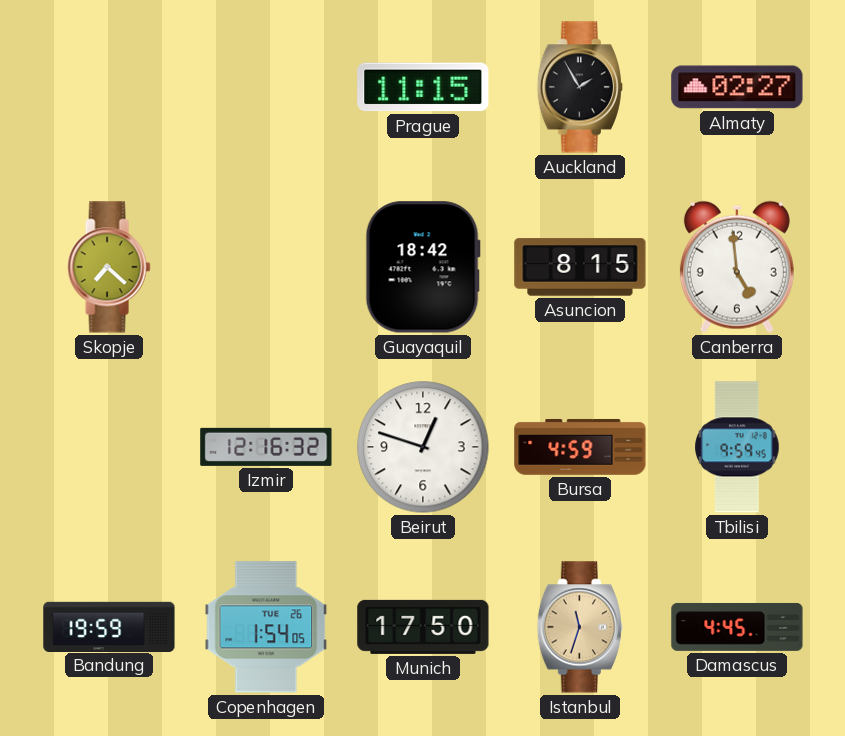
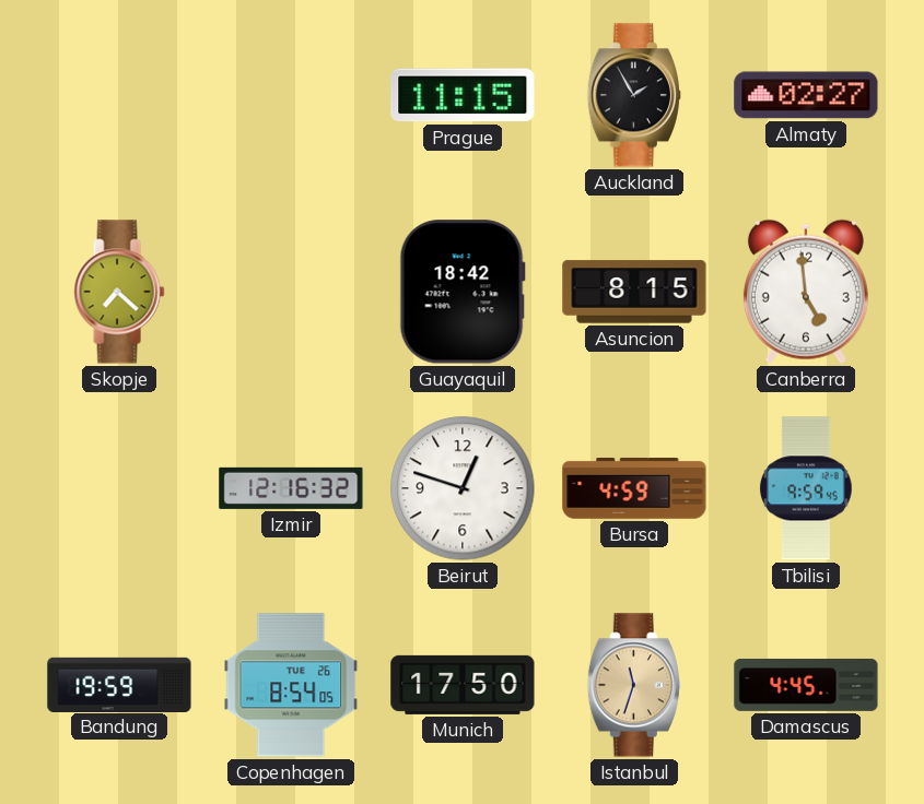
Copenhagen: 1:54 -> 8:54
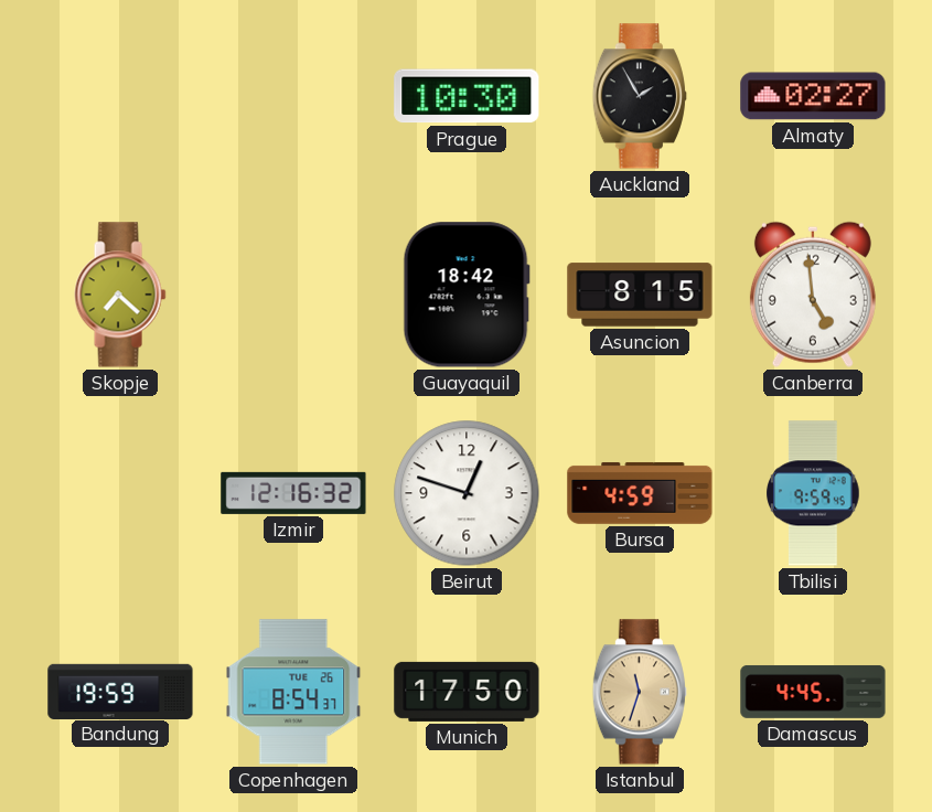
Prague: 11:15 -> 10:30
Copenhagen: 8:54:05 -> 8:54:37
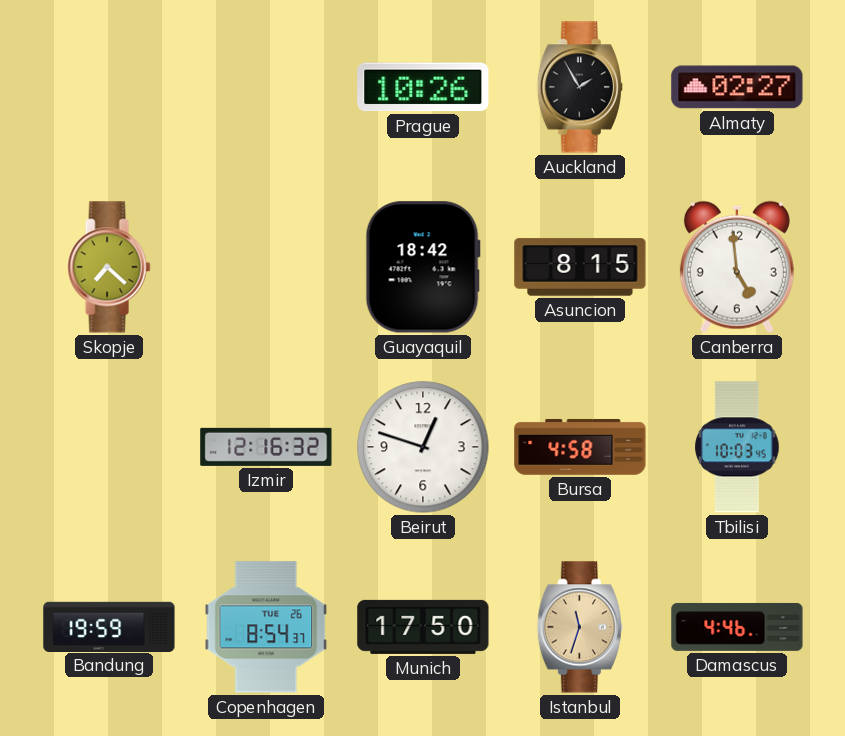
Prague: 10:30 -> 10:26
Bursa: 4:59 -> 4:58
Tbilisi: 9:59 -> 10:03
Damascus: 4:45 -> 4:46
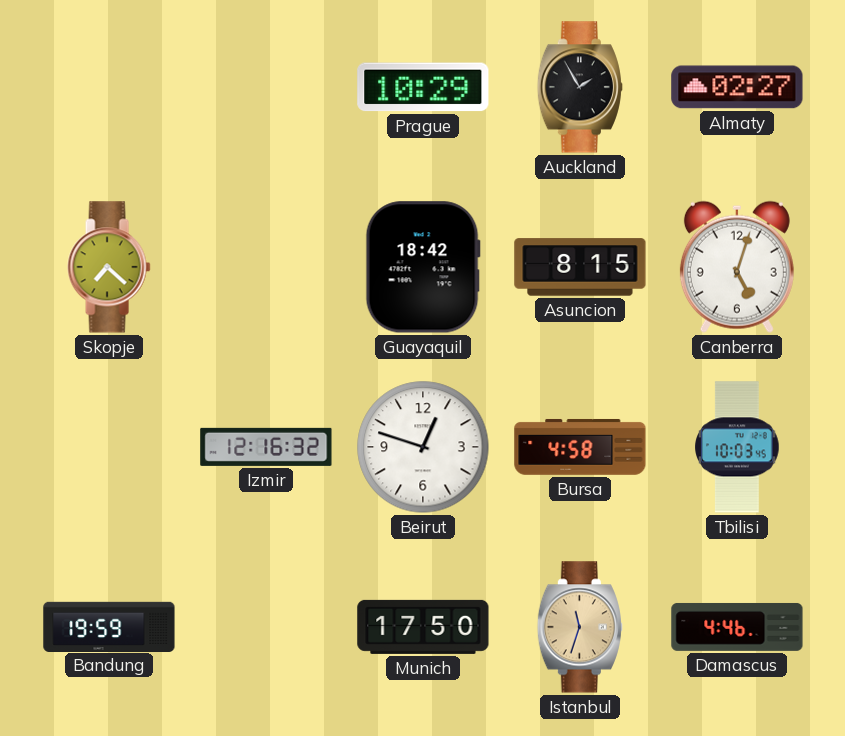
Prague: 10:26 -> 10:29
Canberra: 4:59 -> 5:03
Copenhagen: 8:54 -> none
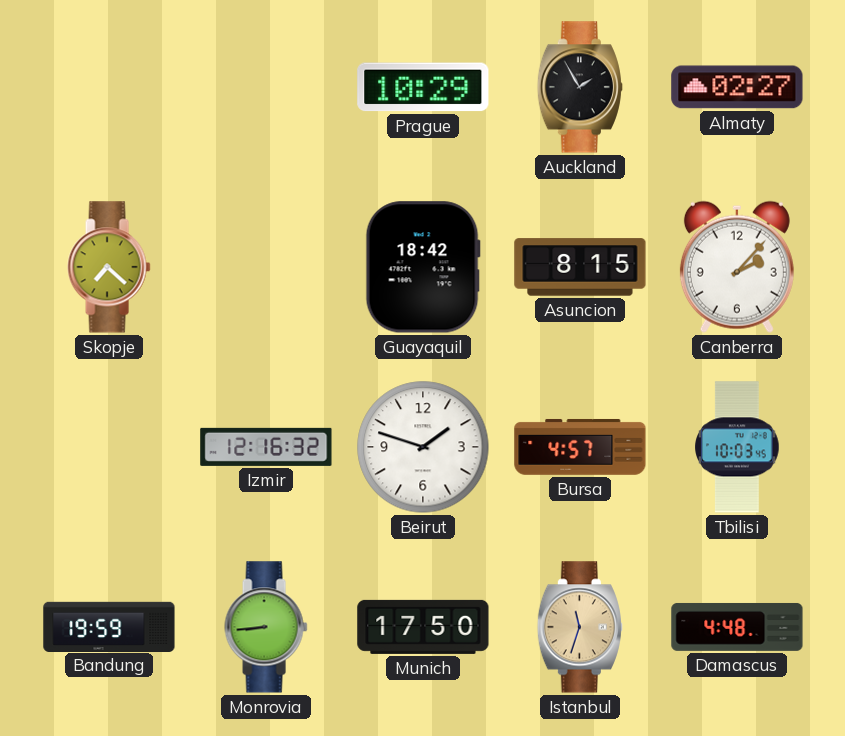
Canberra: 5:03 -> 2:07
Beirut: 12:48 -> 1:48
Bursa: 4:58 -> 4:57
Monrovia: none -> 8:44
Damascus: 4:46 -> 4:48
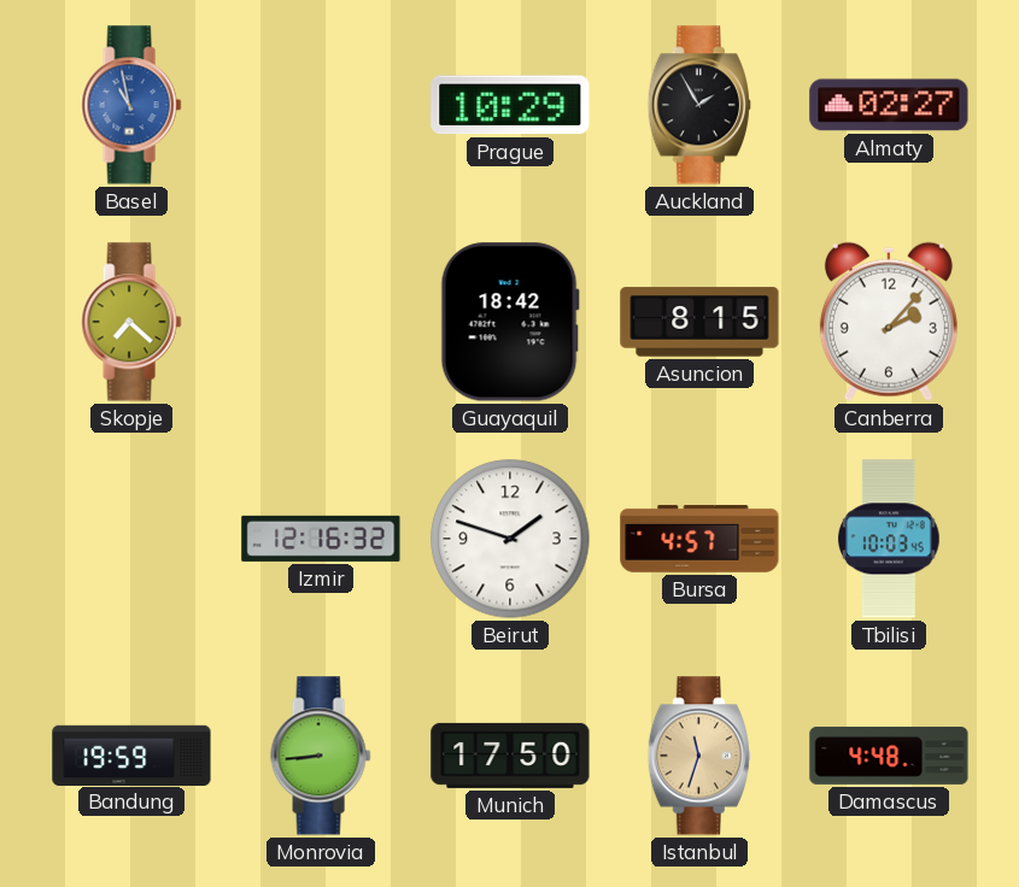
Basel: none -> 10:58
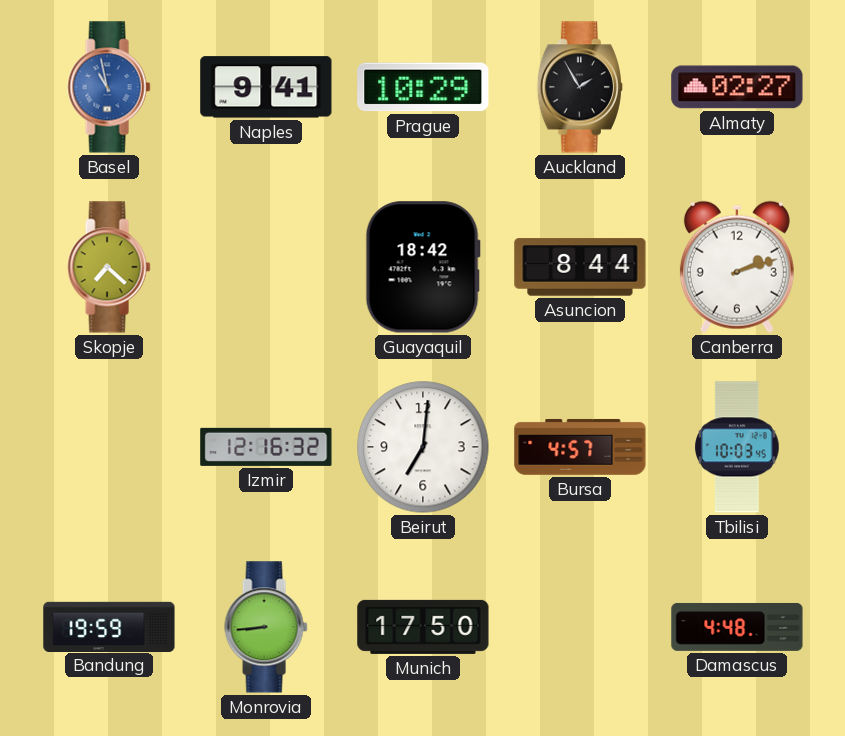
Naples: none -> 9:41
Asuncion: 8:15 -> 8:44
Canberra: 2:07 -> 2:12
Beirut: 1:48 -> 7:01
Istanbul: 11:33 -> none
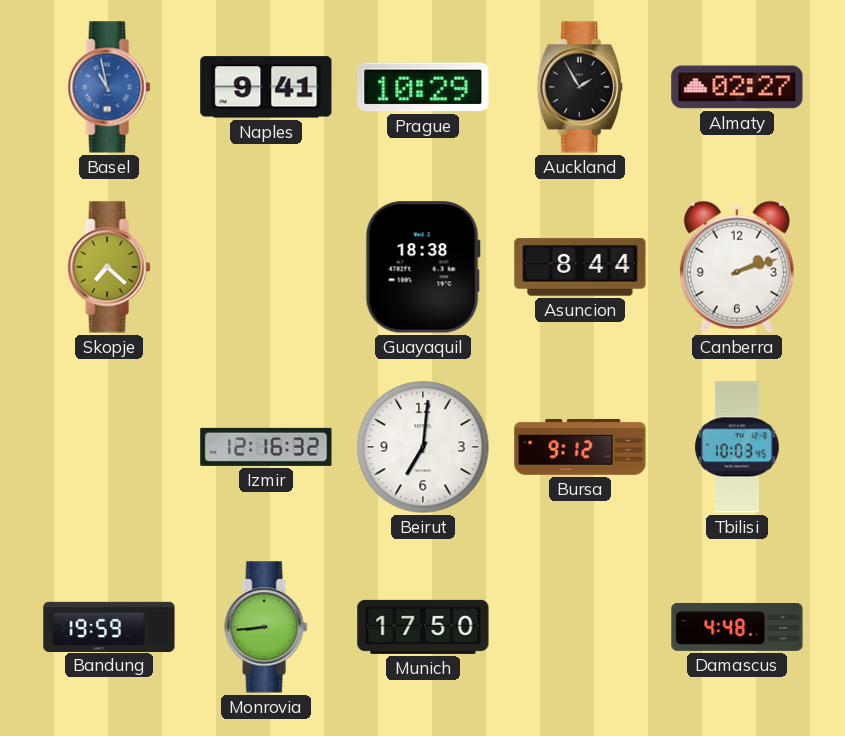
Guayaquil: 18:42 -> 18:38
Bursa: 4:57 -> 9:12
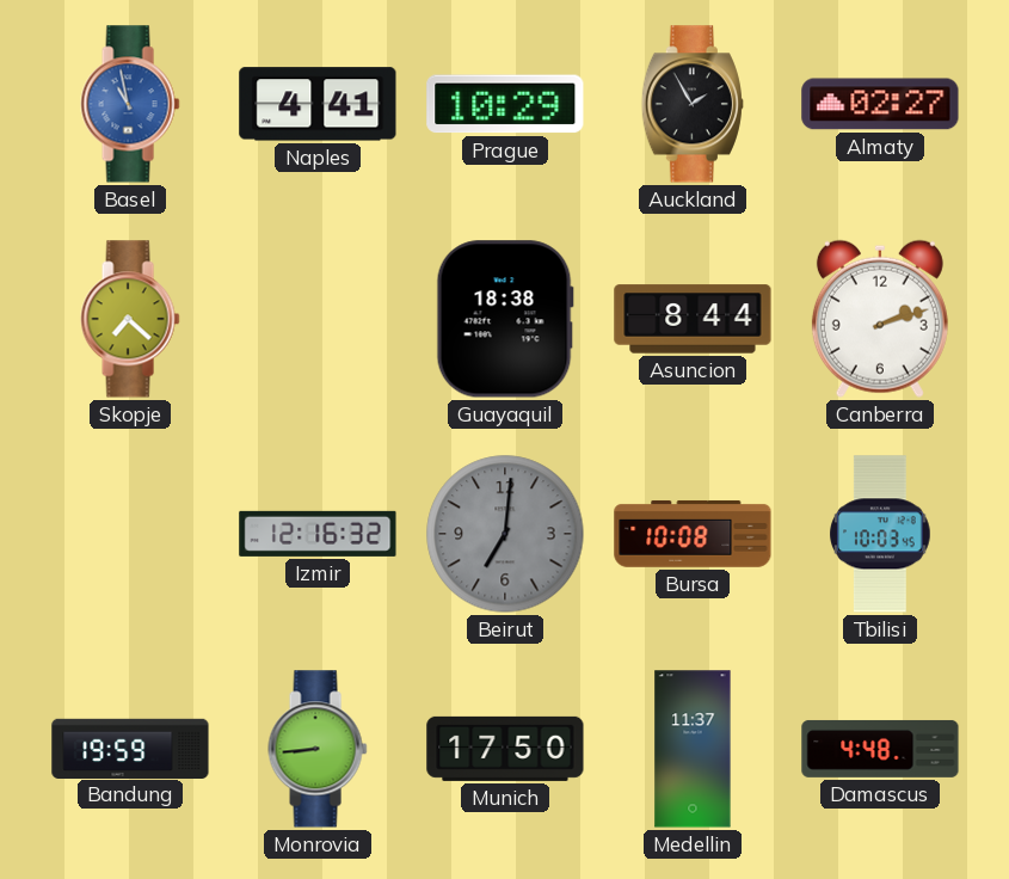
Naples: 9:41 -> 4:41
Beirut dial: white -> grey
Bursa: 9:12 -> 10:08
Medellin: none -> 11:37
